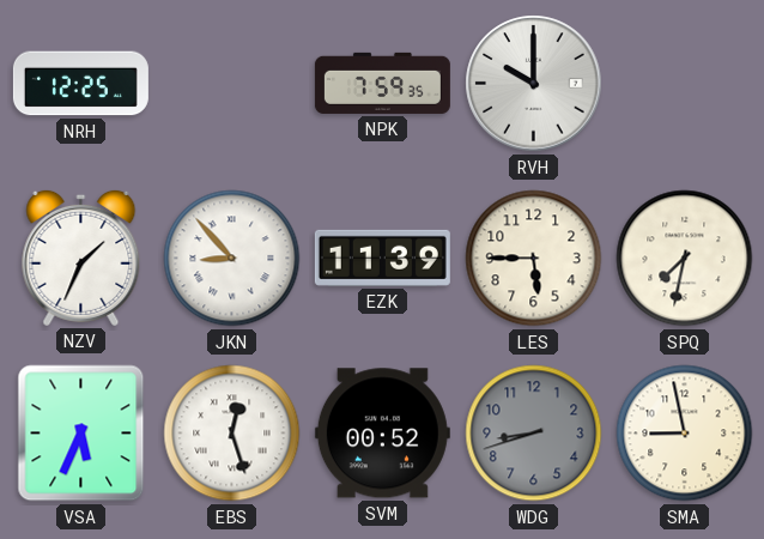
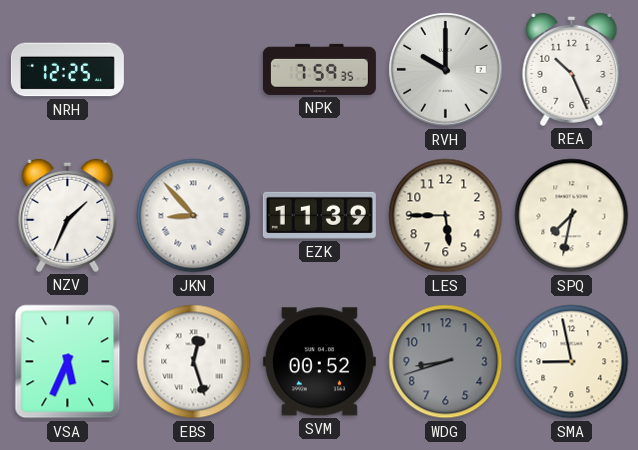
REA: none -> 10:26
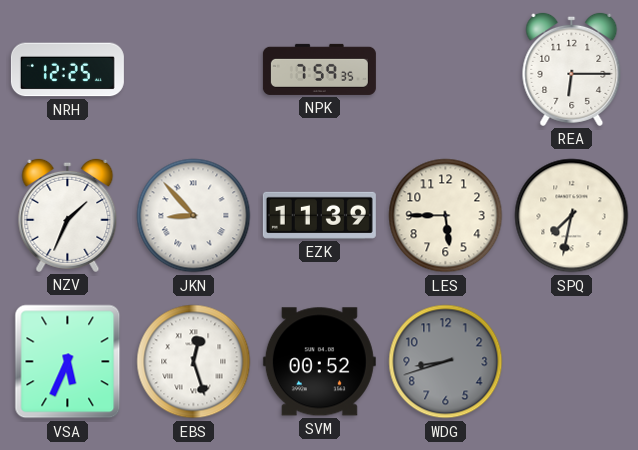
RVH: 10:00 -> none
REA: 10:26 -> 6:15
SMA: 8:58 -> none
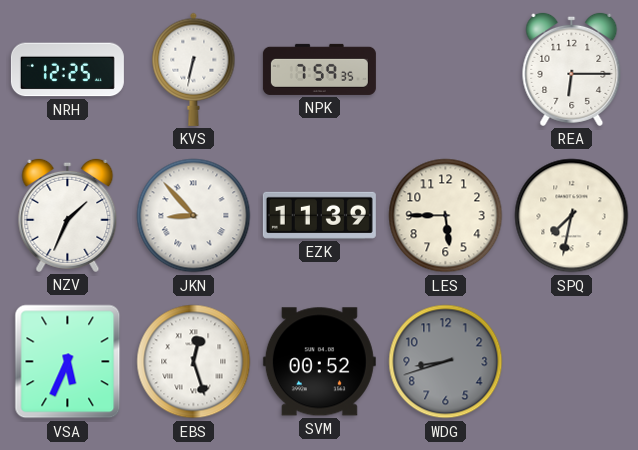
KVS: none -> 6:32
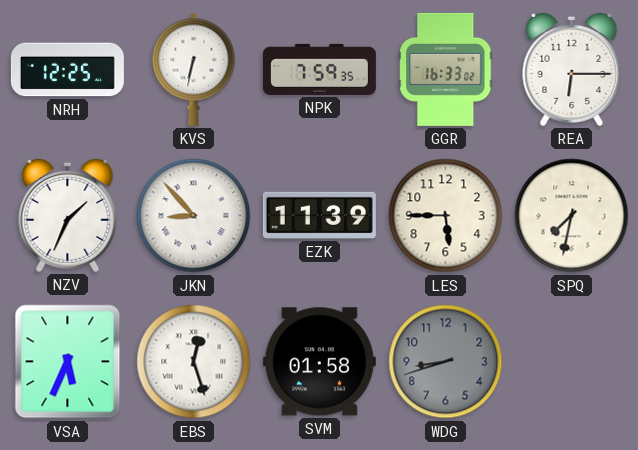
GGR: none -> 16:33
SVM: 00:52 -> 01:58
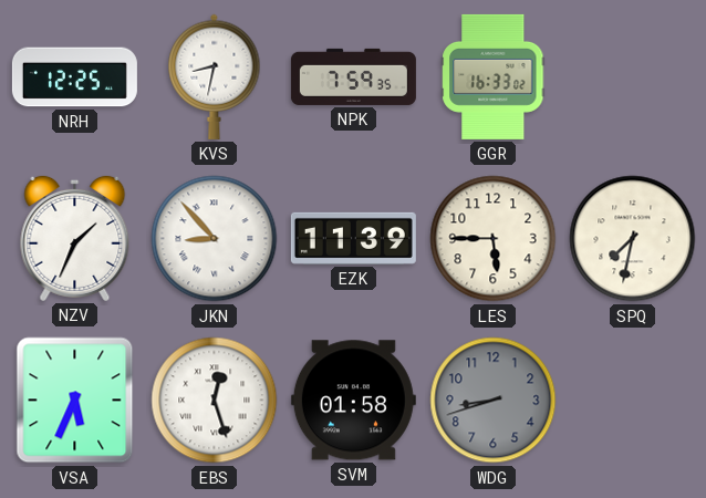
KVS: 6:32 -> 8:32
REA: 6:15 -> none
